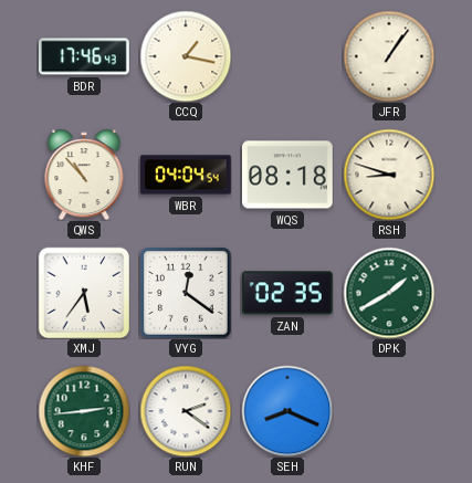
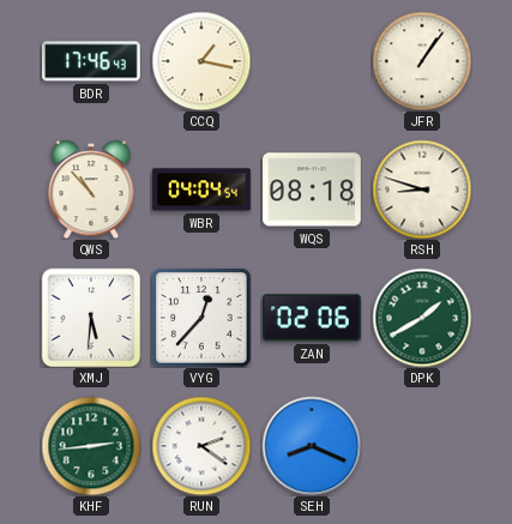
XMJ: 5:36 -> 5:31
VYG: 12:21 -> 12:37
ZAN: 02:35 -> 02:06
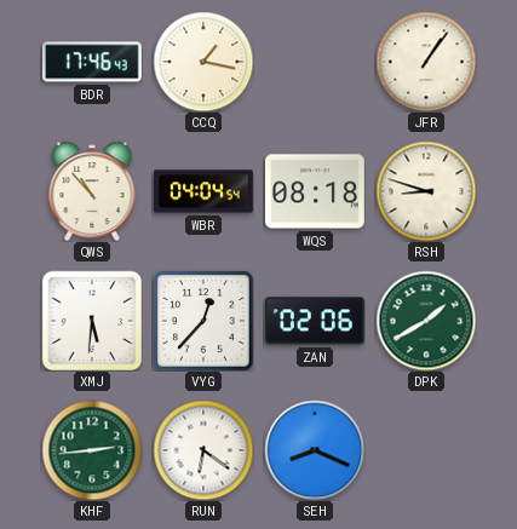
RUN: 2:21 -> 6:21
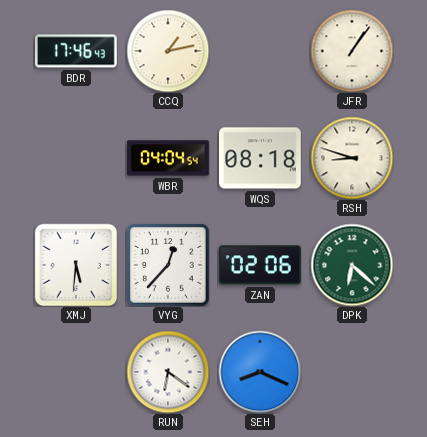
CCQ: 1:17 -> 1:13
QWS: 10:53 -> none
DPK: 1:40 -> 6:22
KHF: 2:44 -> none
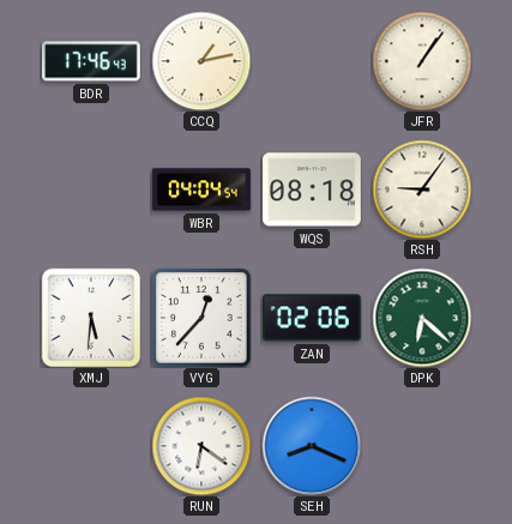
RSH: 8:48 -> 9:06
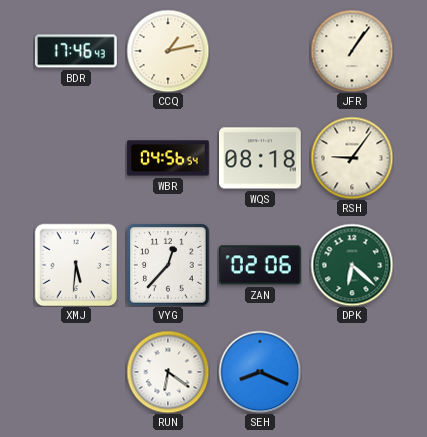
WBR: 04:04 -> 04:56
